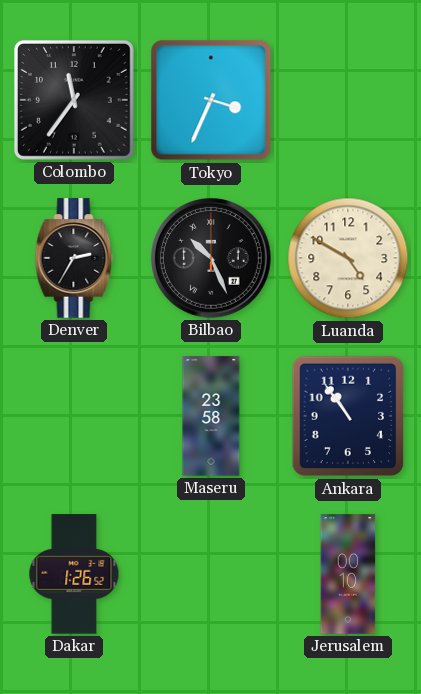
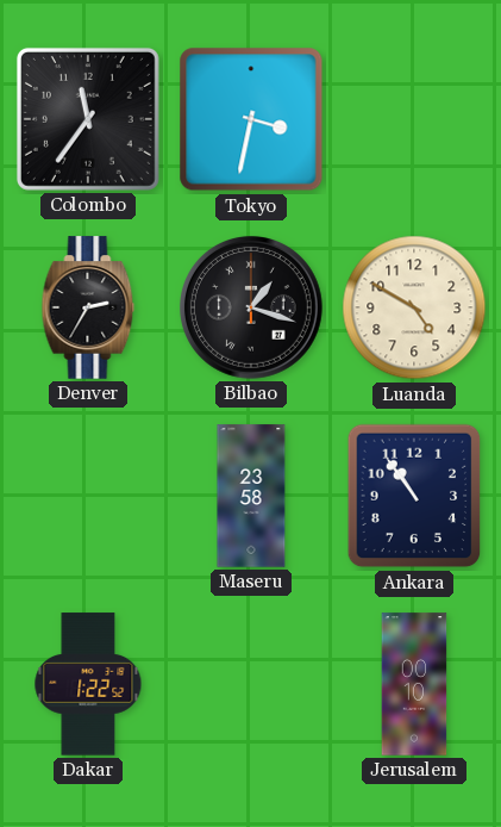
Tokyo: 3:34 -> 3:32
Bilbao: 10:26 -> 1:18
Dakar: 1:26 -> 1:22
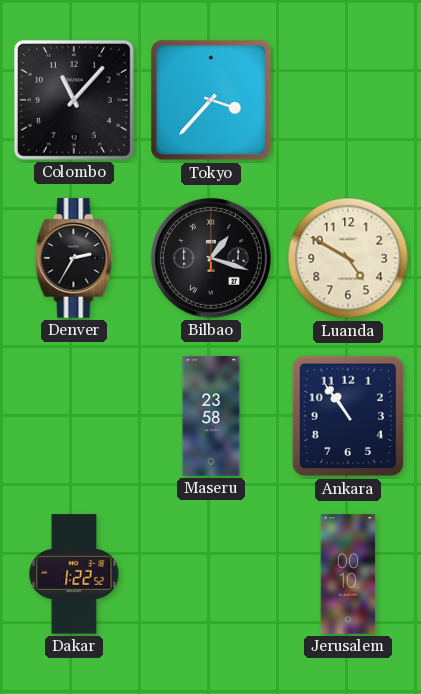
Colombo: 11:36 -> 11:07
Tokyo: 3:32 -> 3:37
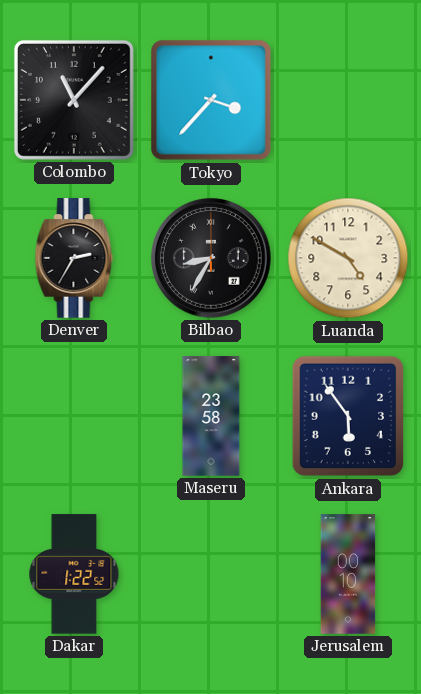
Bilbao: 1:18 -> 8:35
Ankara: 10:54 -> 5:54
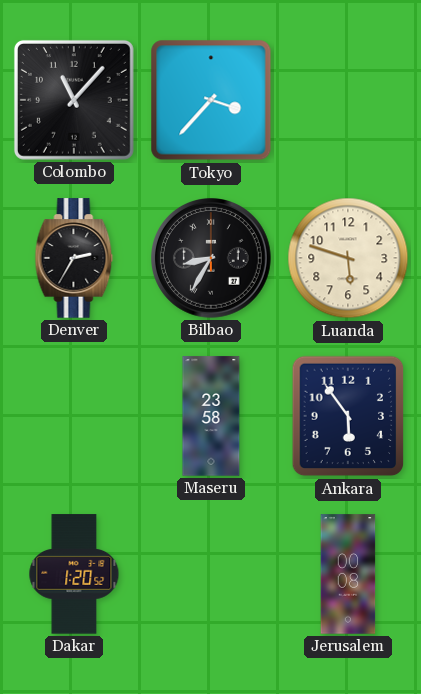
Luanda: 4:50 -> 5:48
Dakar: 1:22 -> 1:20
Jerusalem: 00:10 -> 00:08
